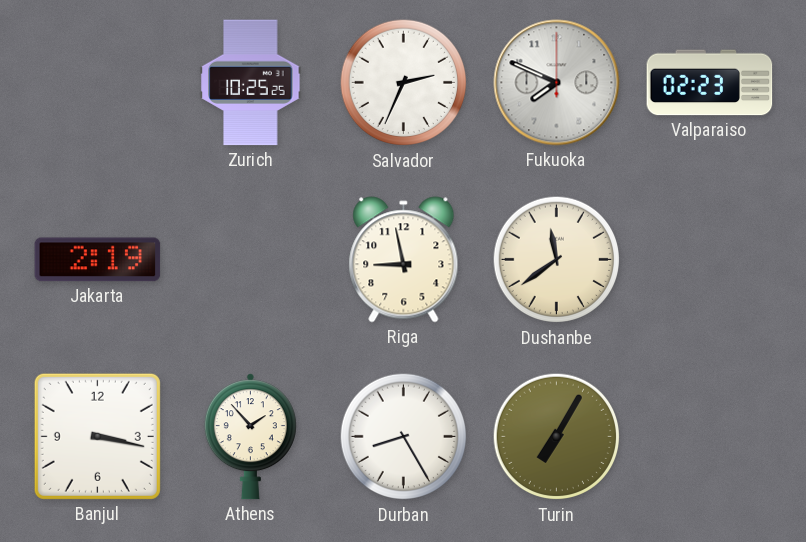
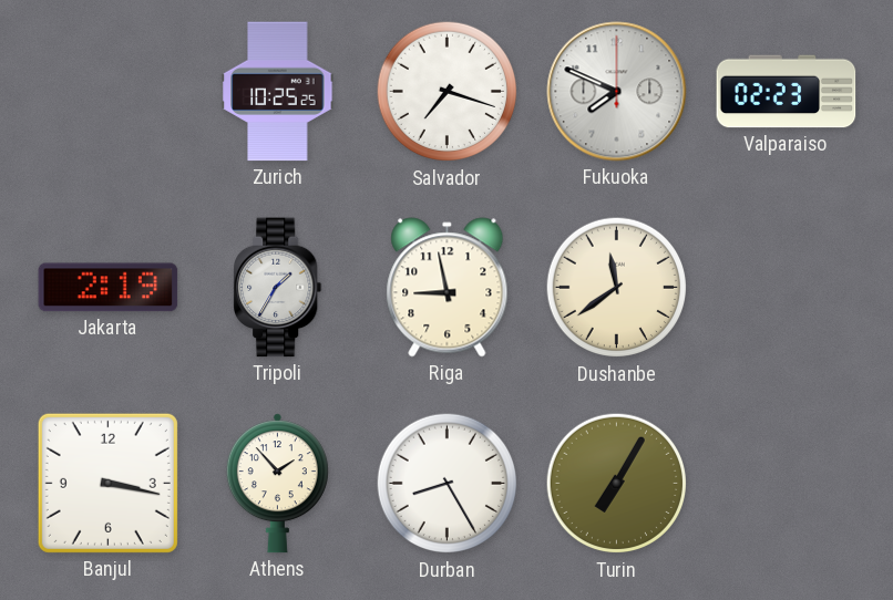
Salvador: 2:34 -> 7:18
Tripoli: none -> 1:35
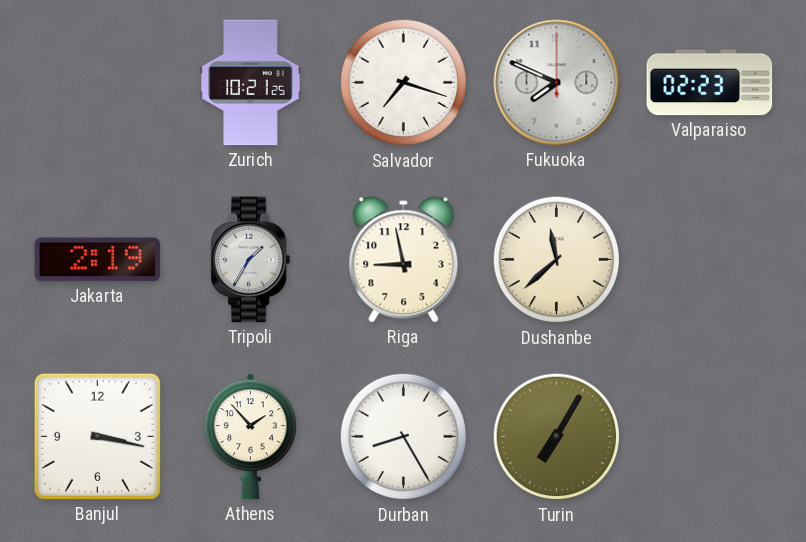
Zurich: 10:25 -> 10:21
Dushanbe: 11:39 -> 11:38
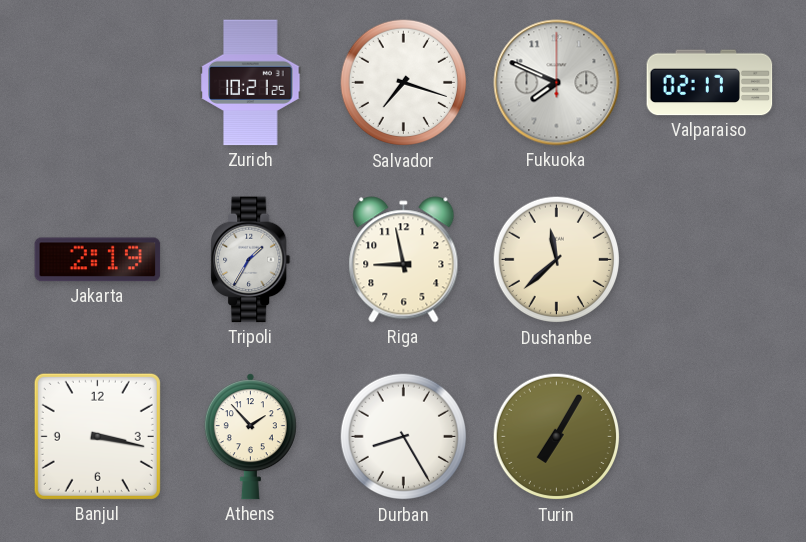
Valparaiso: 02:23 -> 02:17
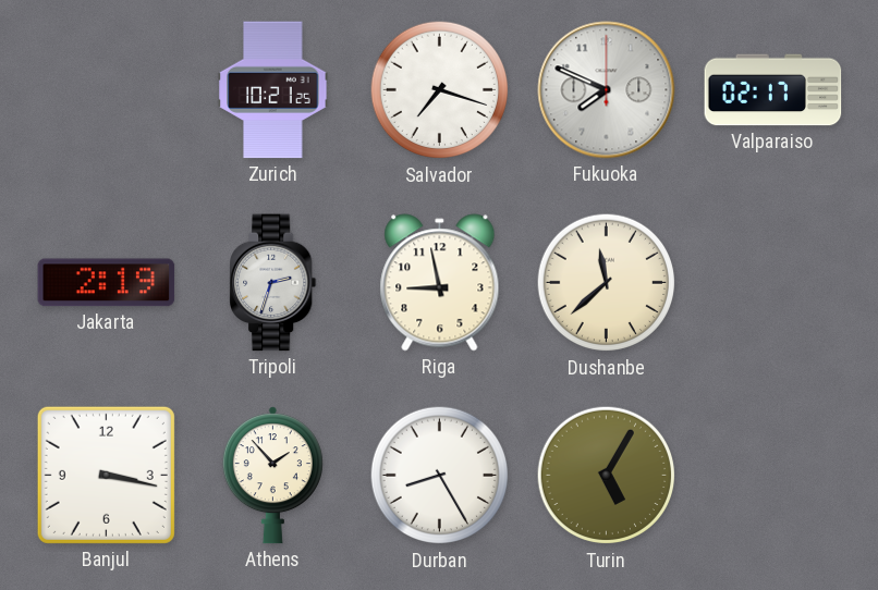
Tripoli: 1:35 -> 2:33
Turin: 7:05 -> 5:05
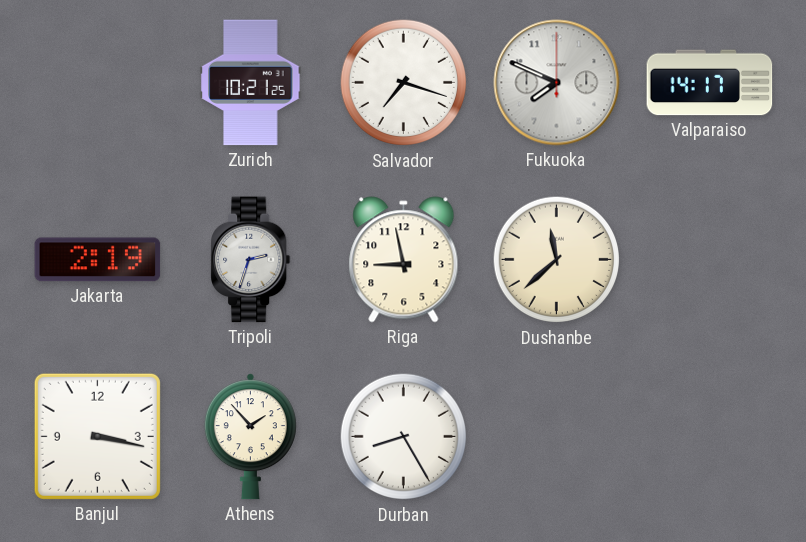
Valparaiso: 02:17 -> 14:17
Turin: 5:05 -> none
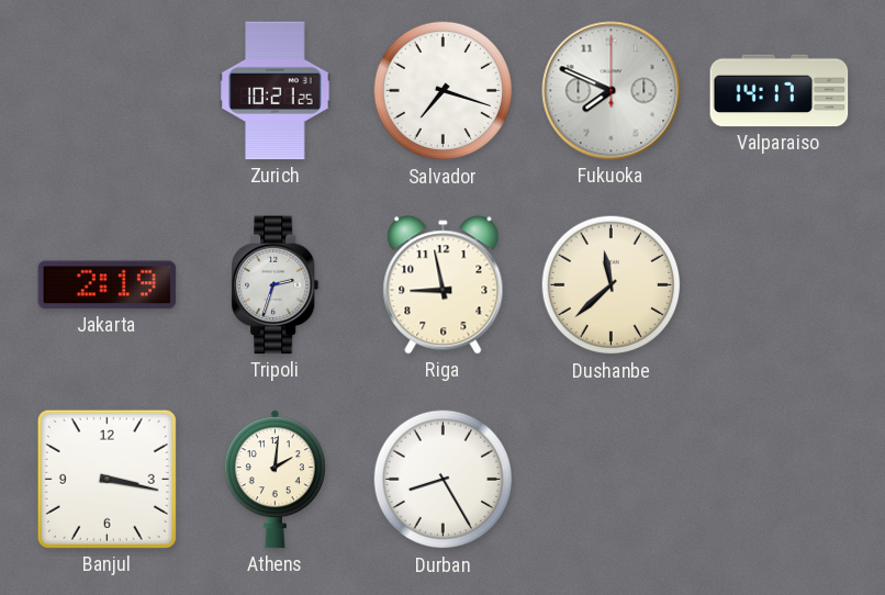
Athens: 1:53 -> 2:01
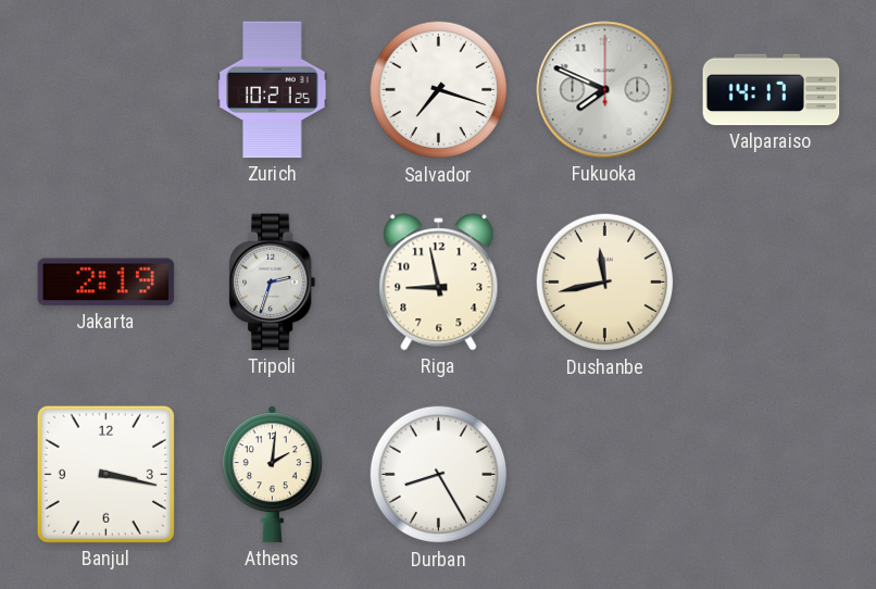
Dushanbe: 11:38 -> 11:43
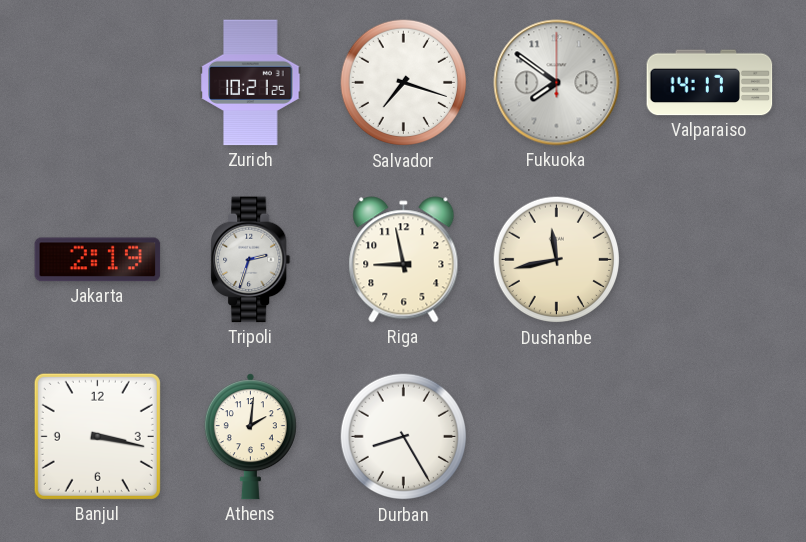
Fukuoka: 7:49 -> 7:51
